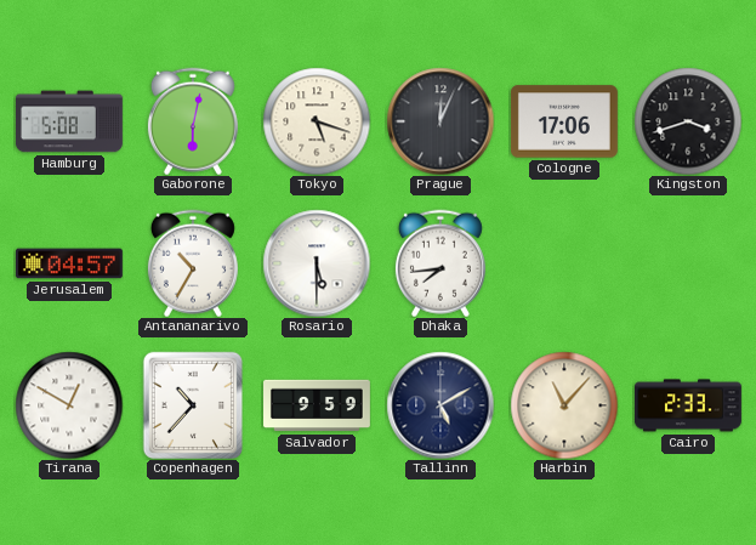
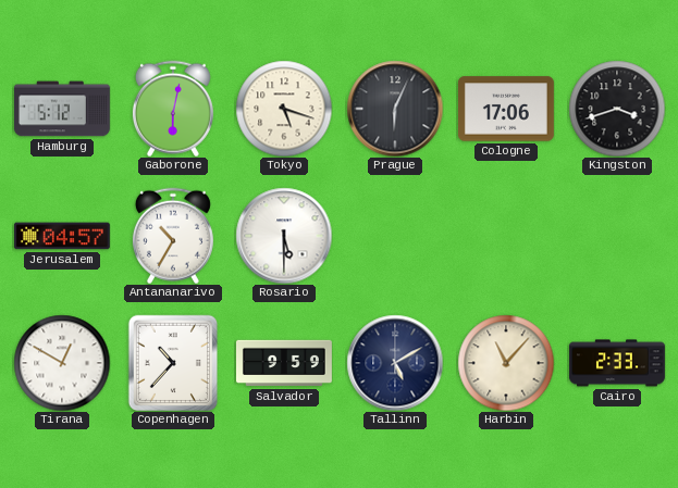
Hamburg: 5:08 -> 5:12
Prague: 12:04 -> 6:04
Dhaka: 7:44 -> none
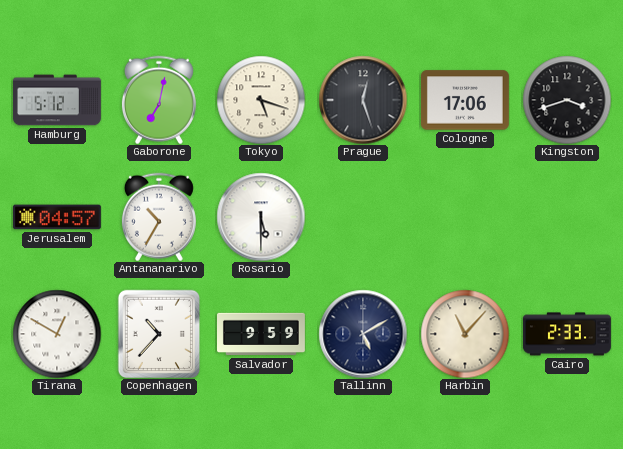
Gaborone: 6:02 -> 7:02
Prague: 6:04 -> 12:27
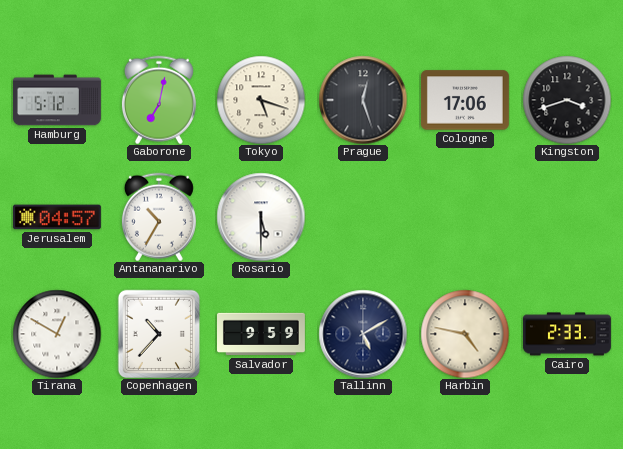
Harbin: 11:07 -> 4:47
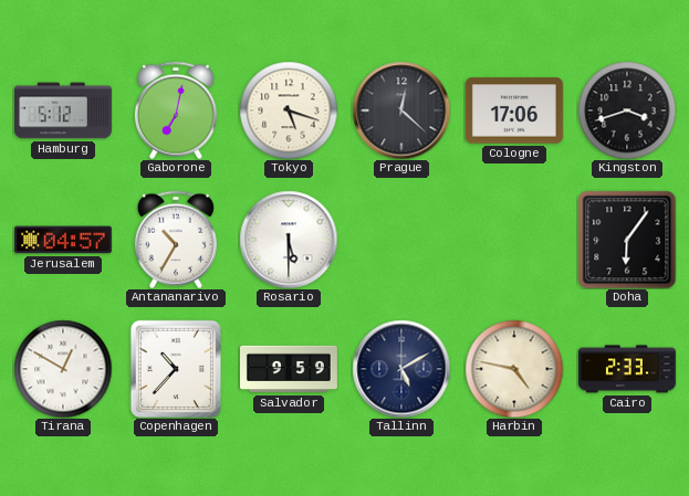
Prague: 12:27 -> 12:22
Doha: none -> 6:06
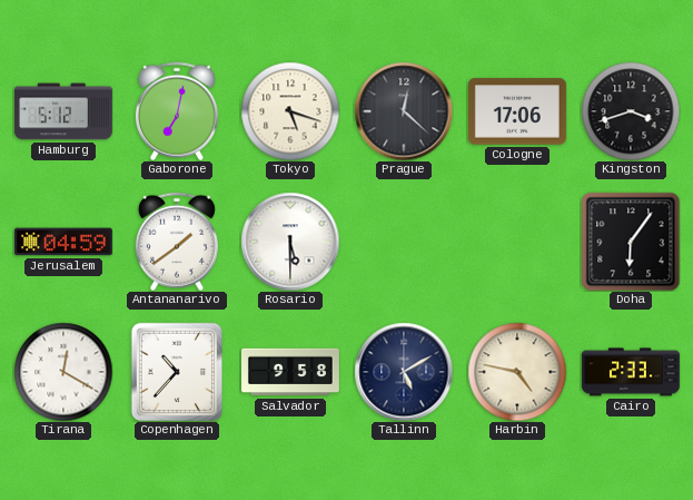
Jerusalem: 04:57 -> 04:59
Antananarivo: 10:35 -> 1:39
Tirana: 12:50 -> 12:20
Salvador: 9:59 -> 9:58
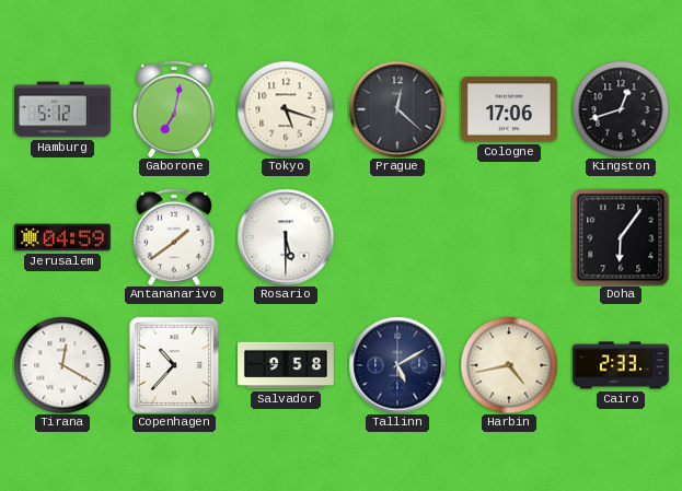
Kingston: 3:42 -> 12:42
Harbin: 4:47 -> 4:43
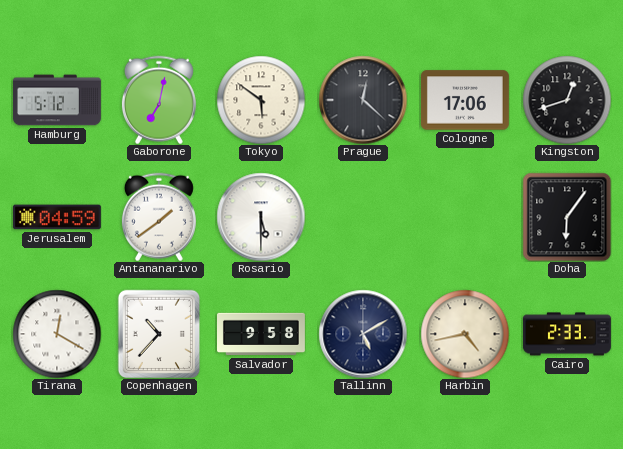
Tokyo: 5:18 -> 5:51
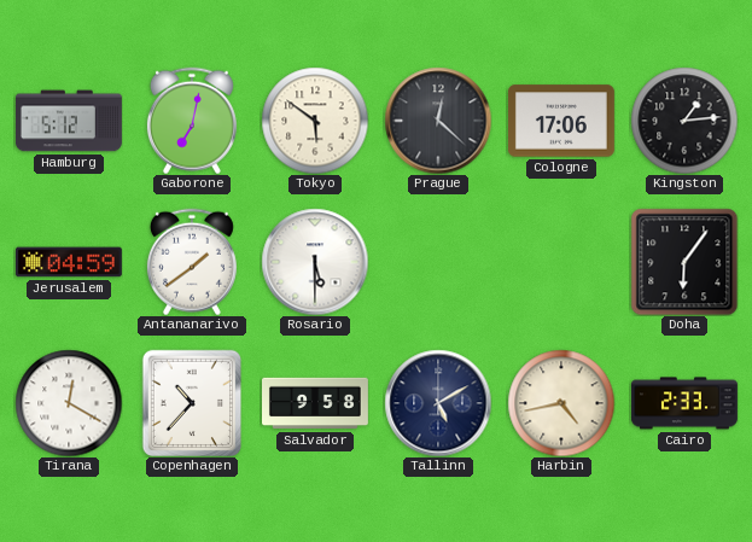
Kingston: 12:42 -> 1:14
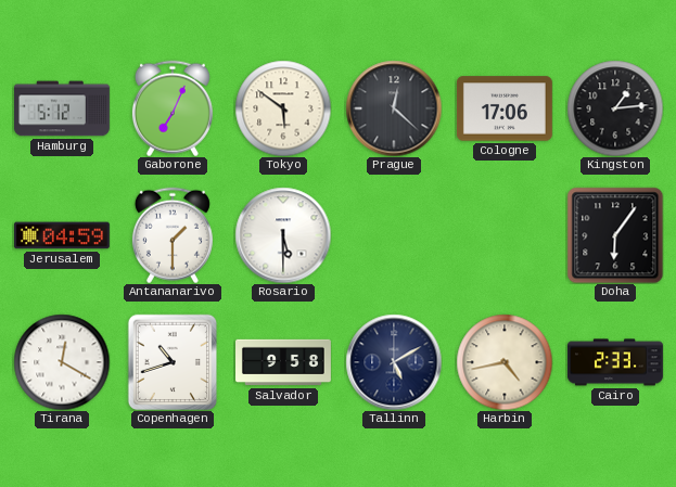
Gaborone: 7:02 -> 7:04
Antananarivo: 1:39 -> 1:30
Copenhagen: 10:37 -> 10:42
